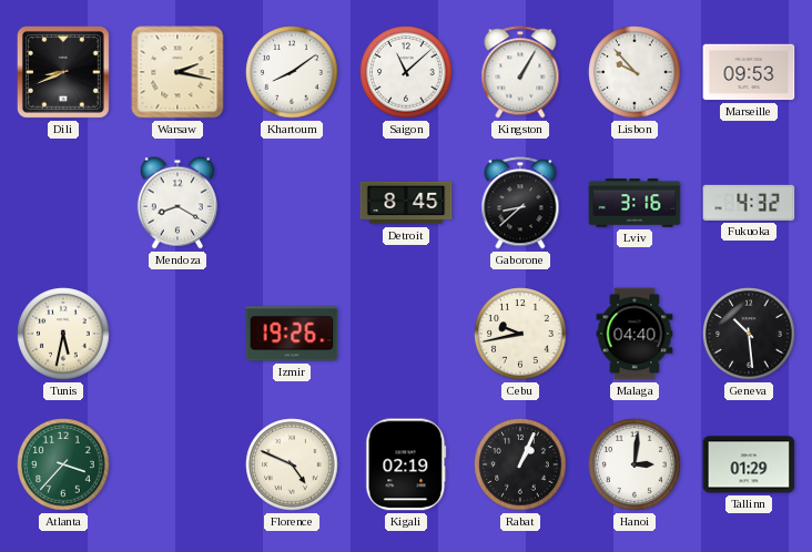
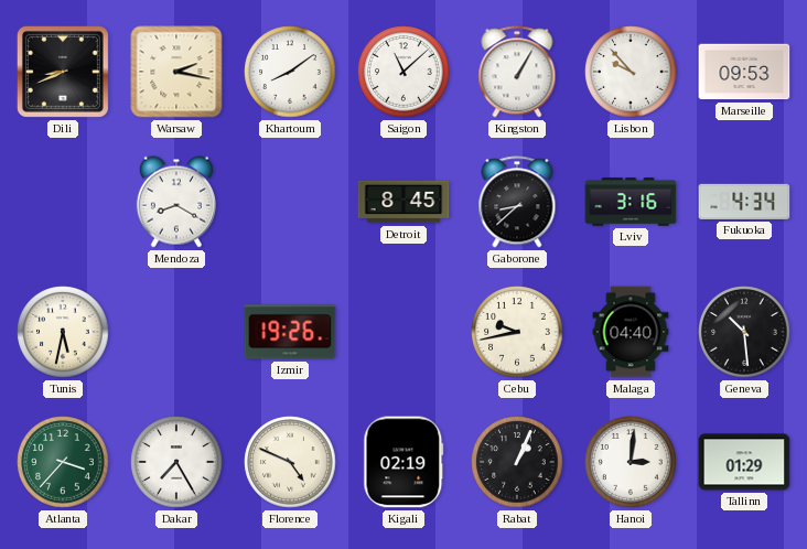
Fukuoka: 4:32 -> 4:34
Dakar: none -> 7:25
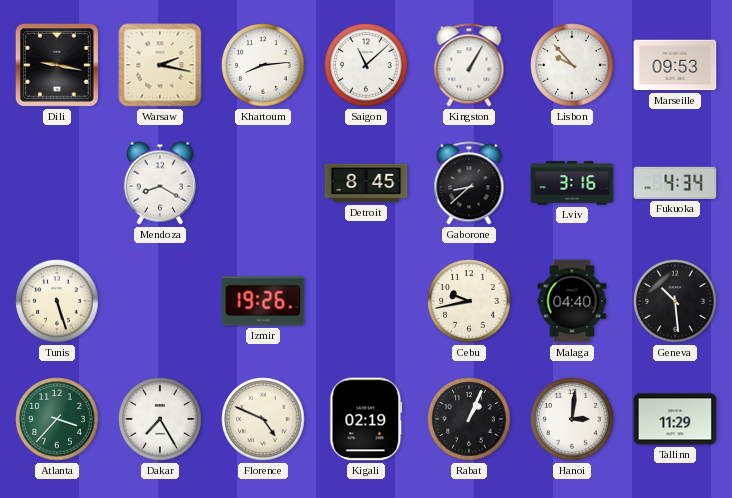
Dili: 8:41 -> 9:17
Khartoum: 8:09 -> 8:14
Tunis: 5:32 -> 5:27
Tallinn: 01:29 -> 11:29
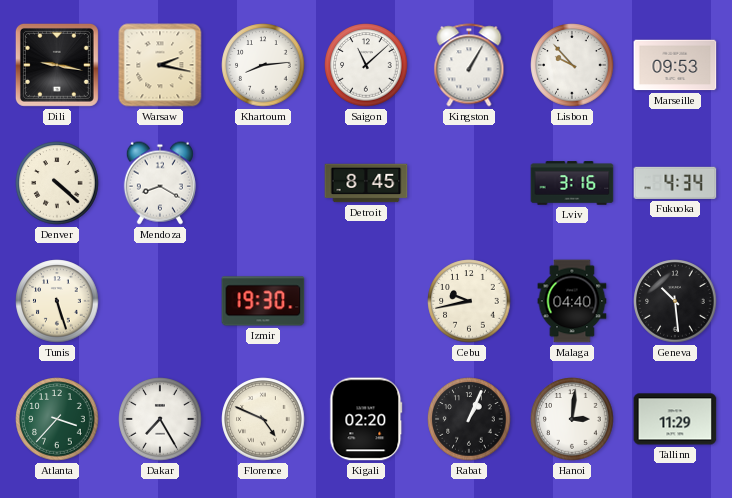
Denver: none -> 4:22
Gaborone: 8:38 -> none
Izmir: 19:26 -> 19:30
Kigali: 02:19 -> 02:20
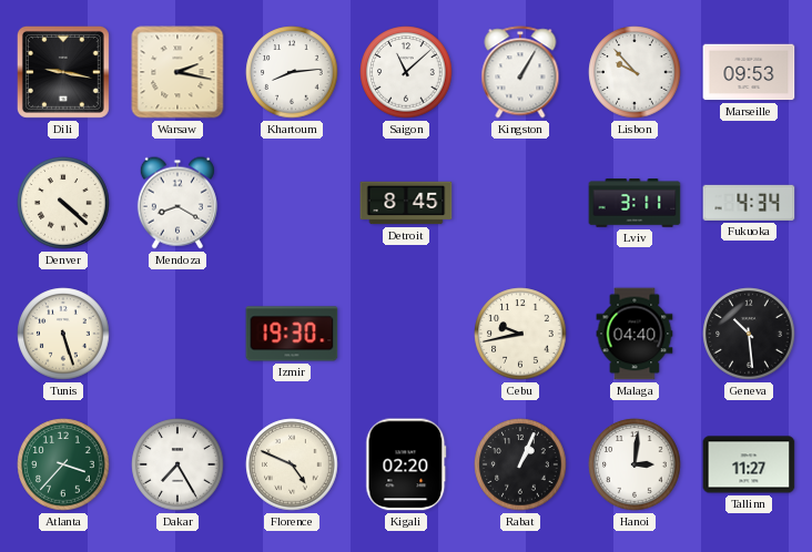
Lviv: 3:16 -> 3:11
Tallinn: 11:29 -> 11:27
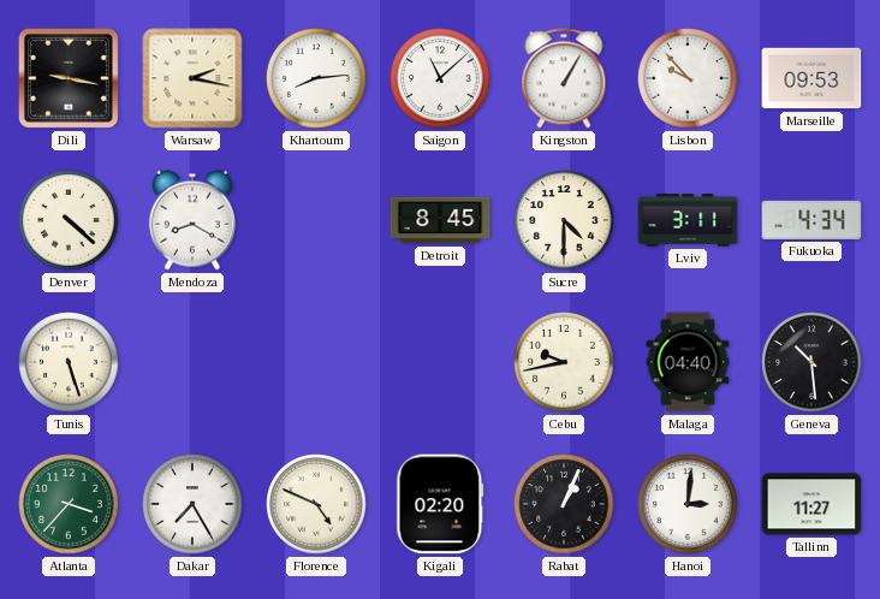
Sucre: none -> 4:30
Izmir: 19:30 -> none
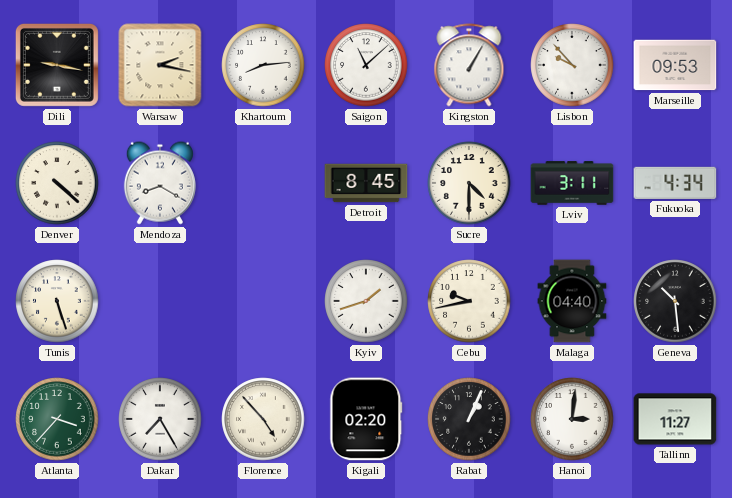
Kyiv: none -> 1:42
Florence: 4:49 -> 4:53
